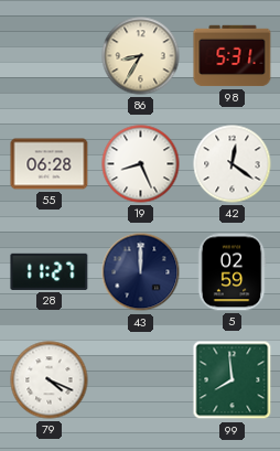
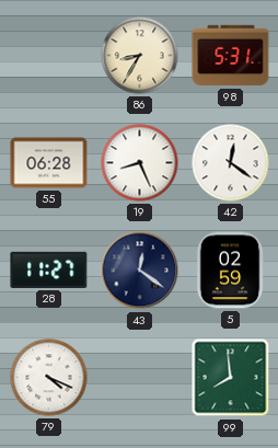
43: 12:00 -> 12:21
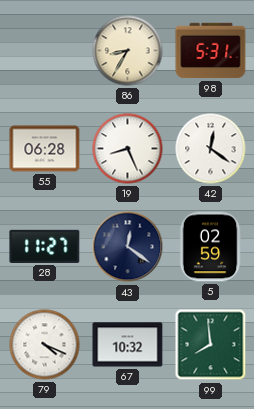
67: none -> 10:32
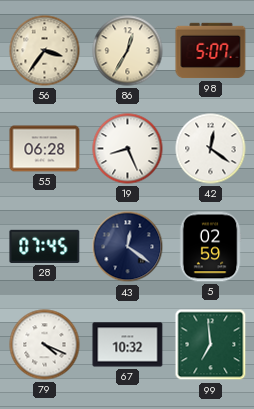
56: none -> 3:36
86: 8:35 -> 12:35
98: 5:31 -> 5:07
28: 11:27 -> 07:45
99: 7:59 -> 6:59
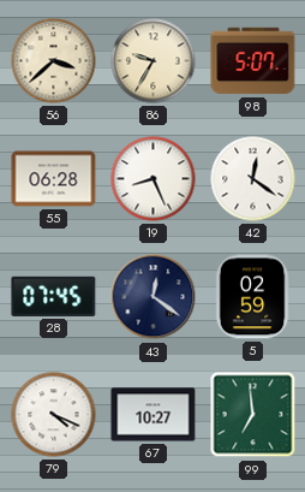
56: 3:36 -> 3:38
86: 12:35 -> 9:35
67: 10:32 -> 10:27
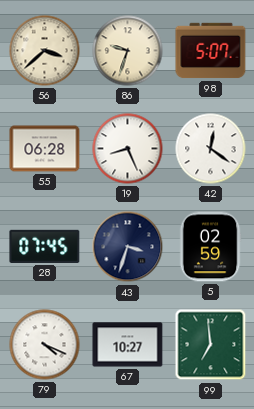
86: 9:35 -> 9:33
43: 12:21 -> 3:33
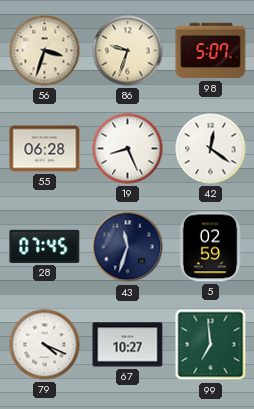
56: 3:38 -> 3:33
43: 3:33 -> 11:33
